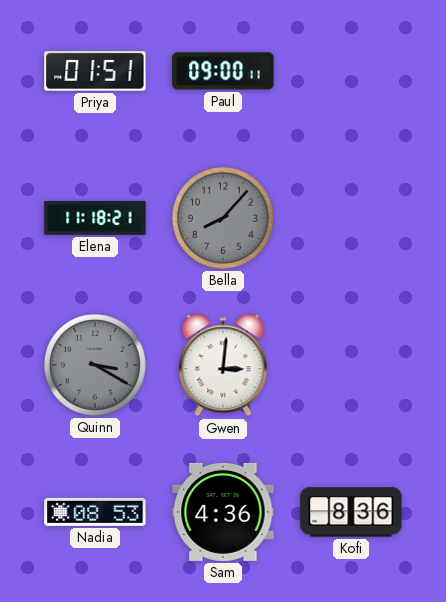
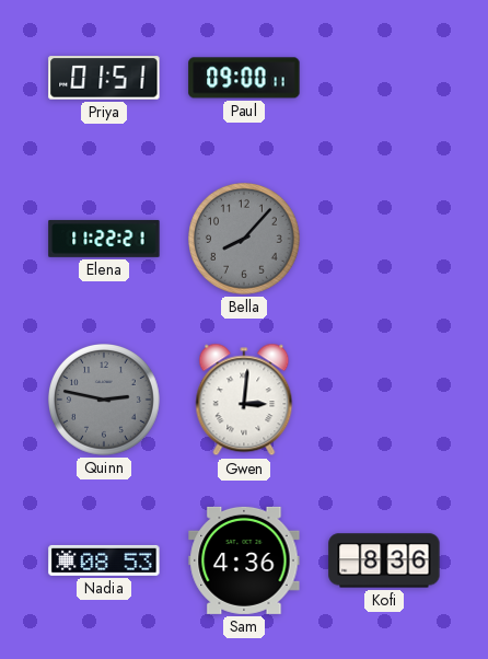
Elena: 11:18 -> 11:22
Quinn: 3:20 -> 2:47
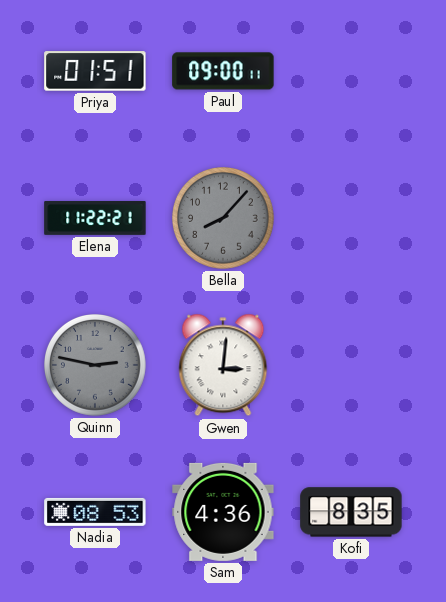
Kofi: 8:36 -> 8:35
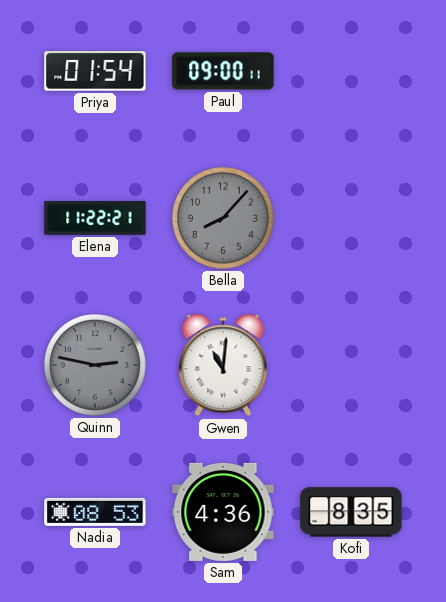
Priya: 01:51 -> 01:54
Gwen: 3:01 -> 11:01
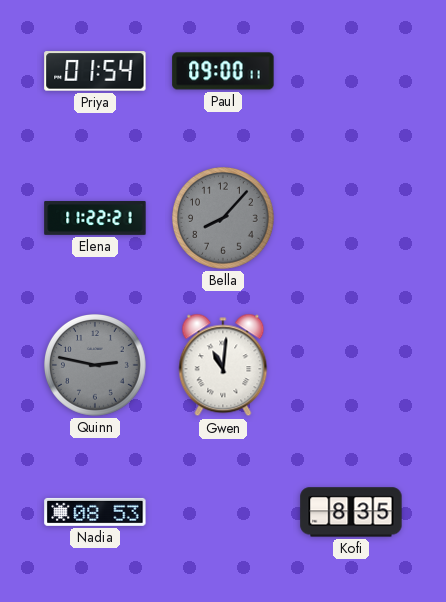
Sam: 4:36 -> none
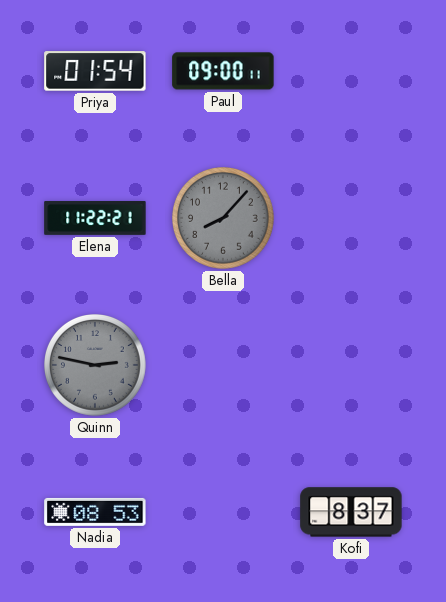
Gwen: 11:01 -> none
Kofi: 8:35 -> 8:37
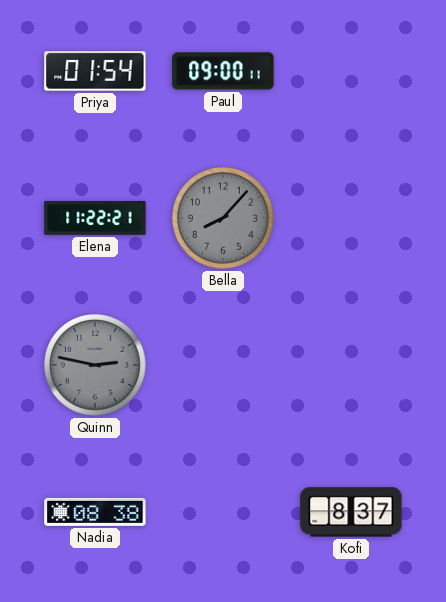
Nadia: 08:53 -> 08:38
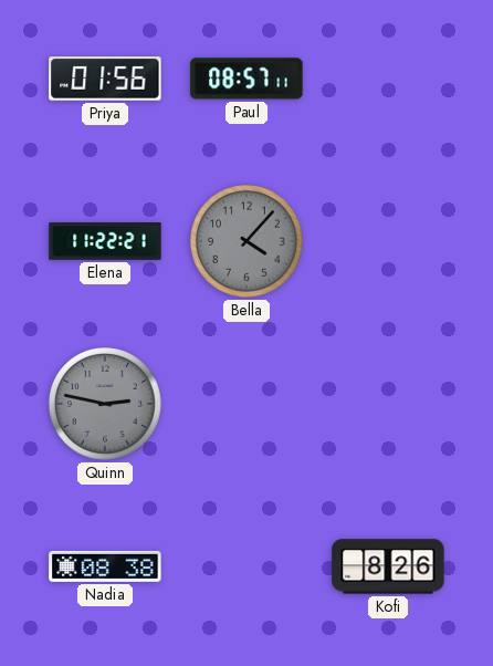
Priya: 01:54 -> 01:56
Paul: 09:00 -> 08:57
Bella: 8:07 -> 4:07
Kofi: 8:37 -> 8:26
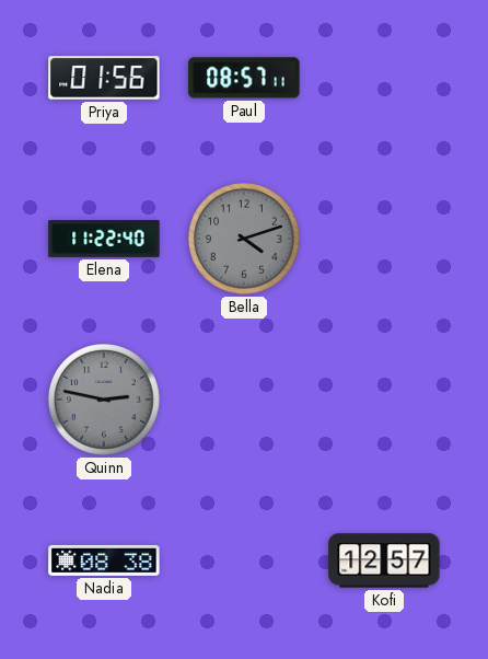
Elena: 11:22:21 -> 11:22:40
Bella: 4:07 -> 4:12
Kofi: 8:26 -> 12:57
